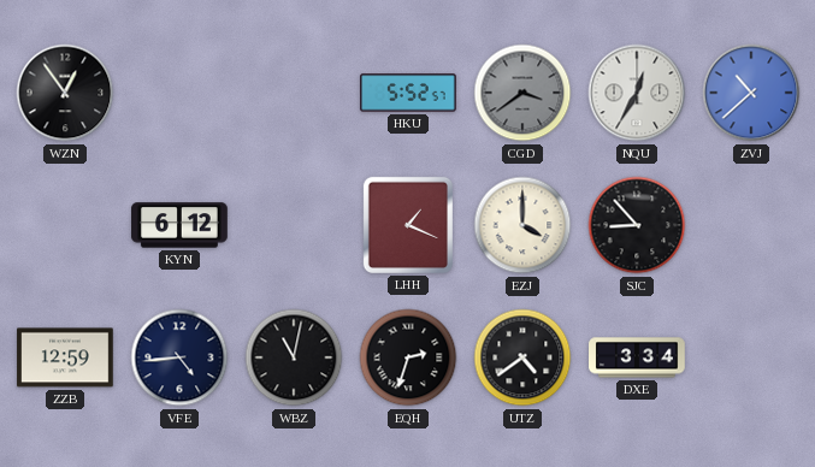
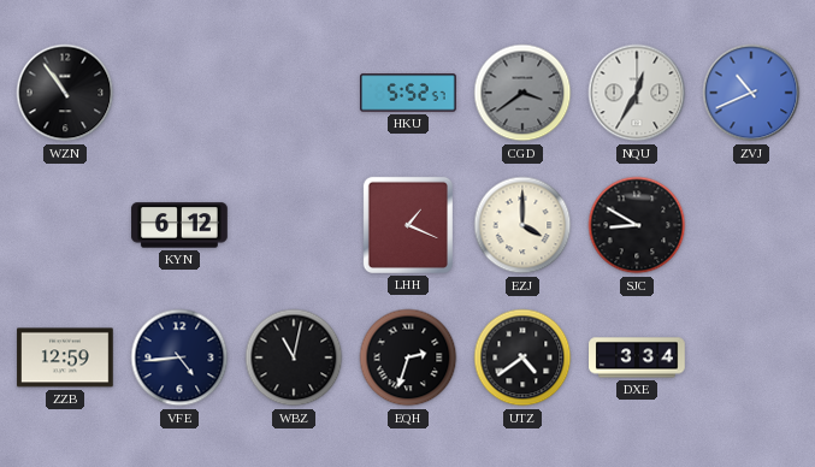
WZN: 12:54 -> 10:54
ZVJ: 10:38 -> 10:41
SJC: 8:53 -> 8:50
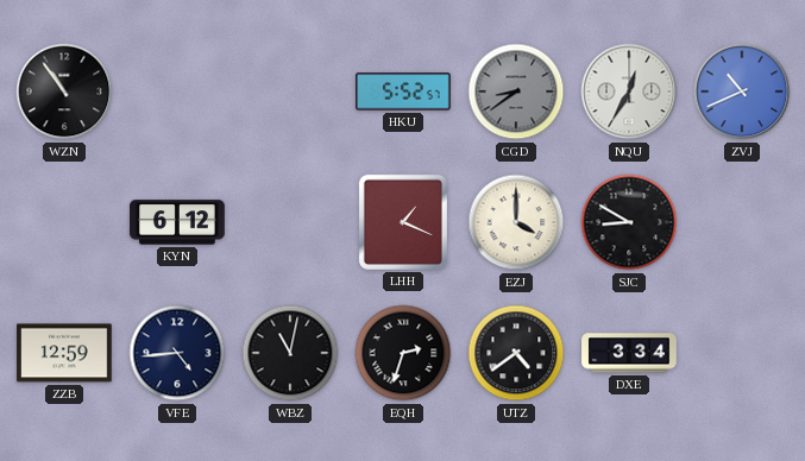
CGD: 3:39 -> 8:39
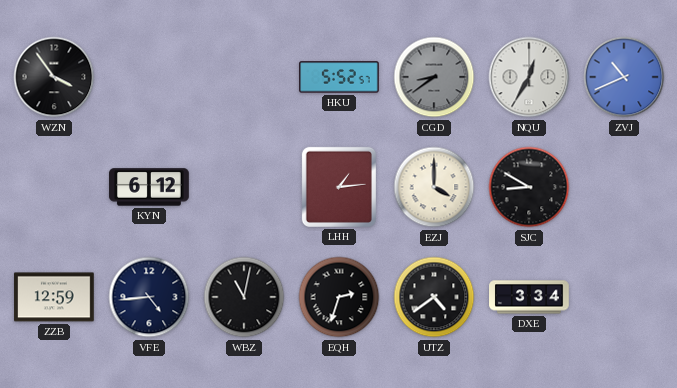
WZN: 10:54 -> 3:54
LHH: 1:19 -> 1:14
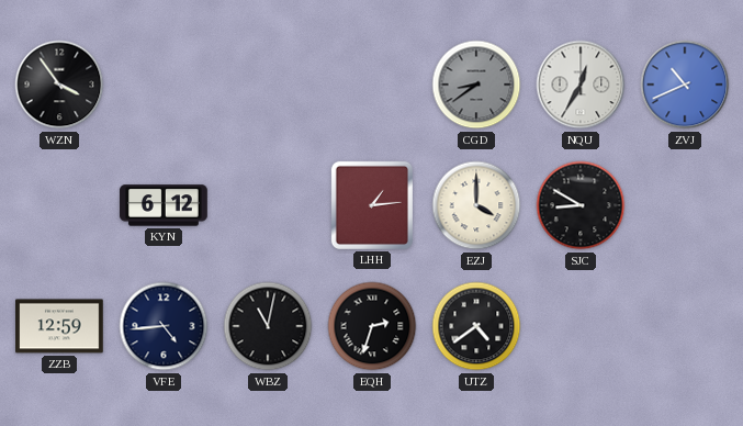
HKU: 5:52 -> none
DXE: 3:34 -> none
